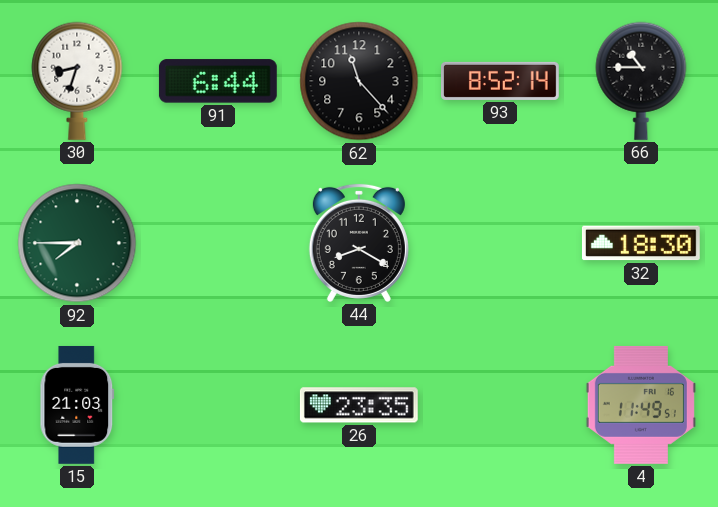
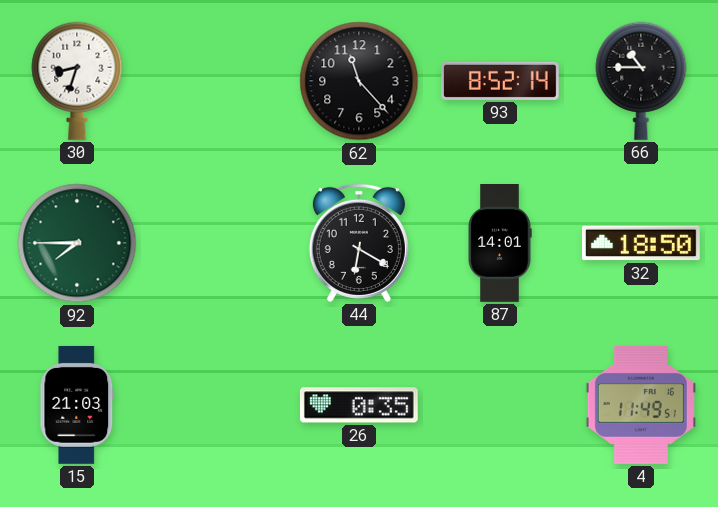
91: 6:44 -> none
44: 8:20 -> 6:20
87: none -> 14:01
32: 18:30 -> 18:50
26: 23:35 -> 0:35
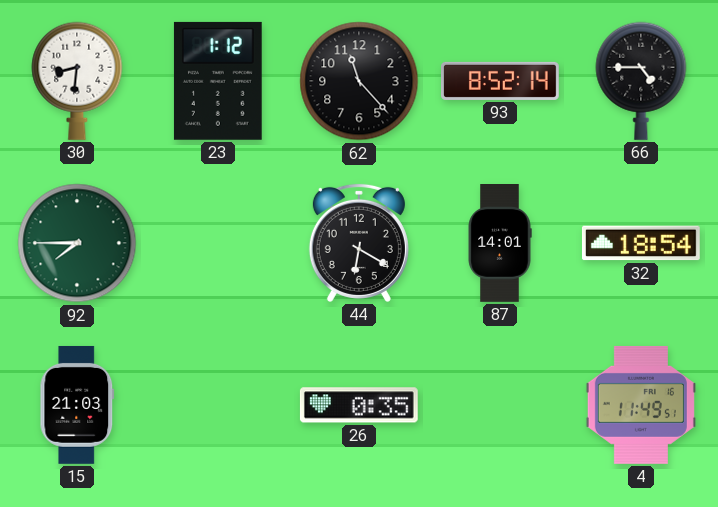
30: 8:33 -> 8:31
23: none -> 1:12
66: 10:45 -> 4:45
32: 18:50 -> 18:54
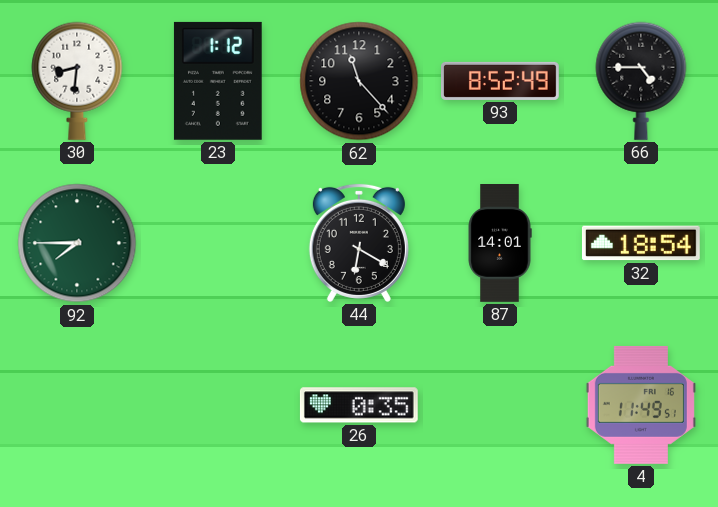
93: 8:52:14 -> 8:52:49
15: 21:03 -> none
